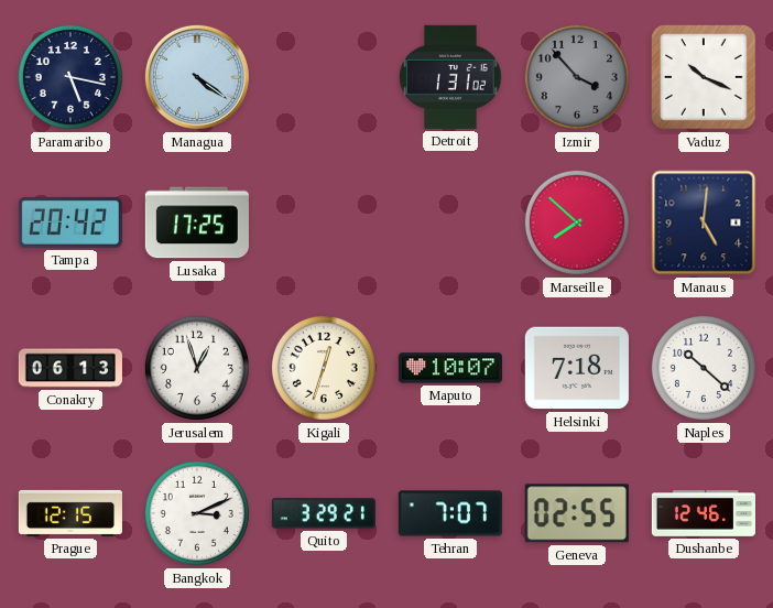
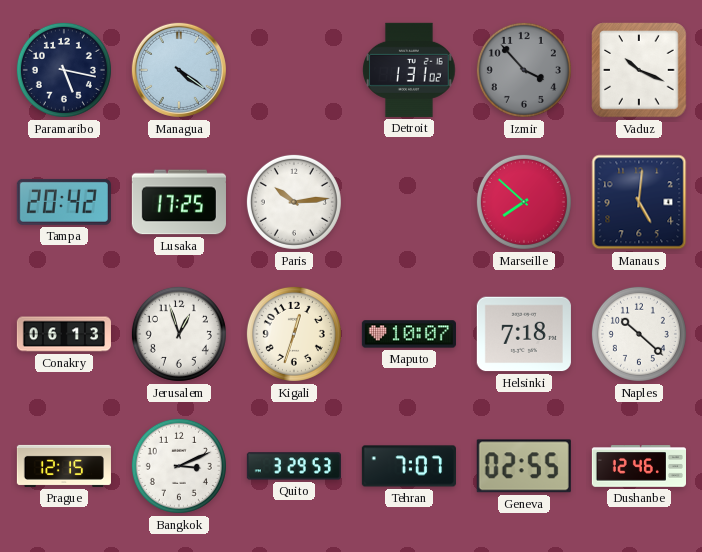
Paris: none -> 10:14
Quito: 3:29:21 -> 3:29:53
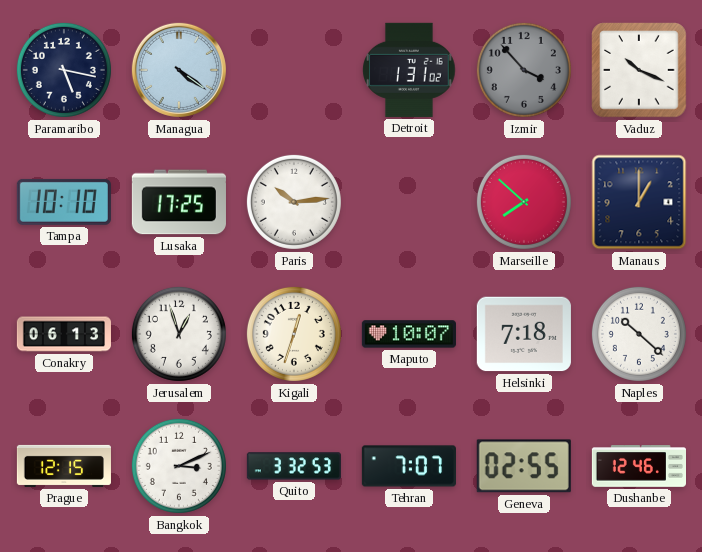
Tampa: 20:42 -> 10:10
Manaus: 5:01 -> 1:00
Quito: 3:29 -> 3:32
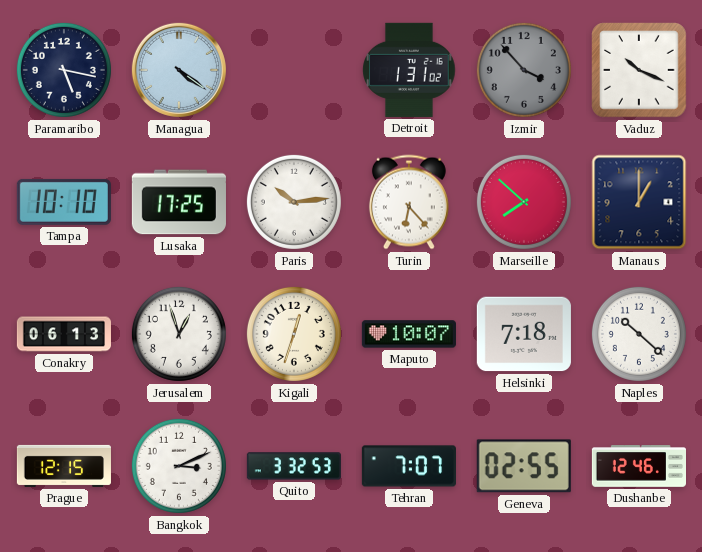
Turin: none -> 6:23
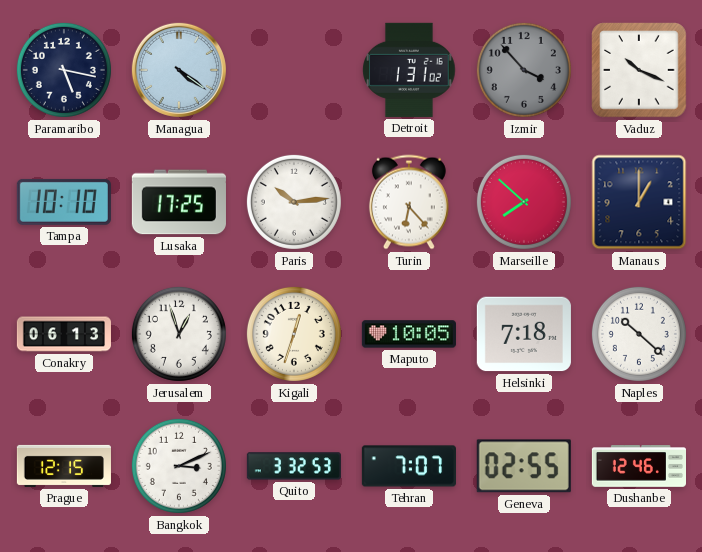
Maputo: 10:07 -> 10:05
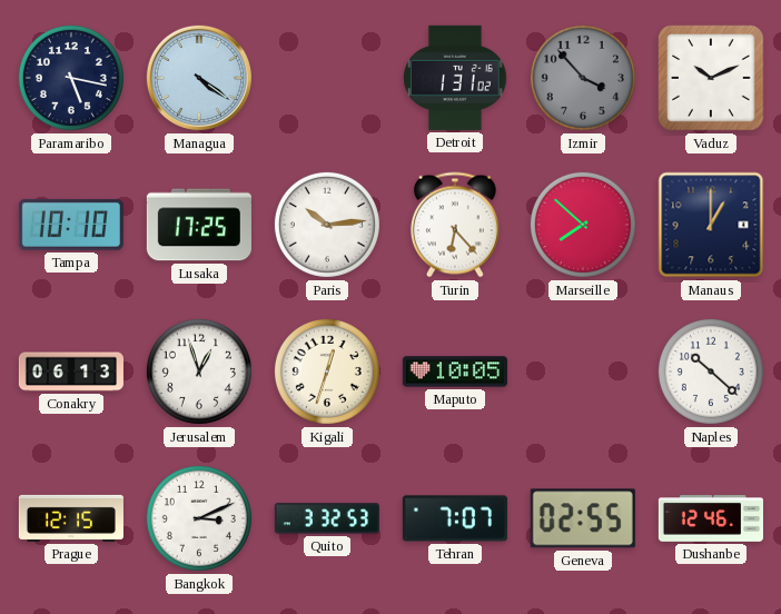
Vaduz: 10:19 -> 10:11
Helsinki: 7:18 -> none
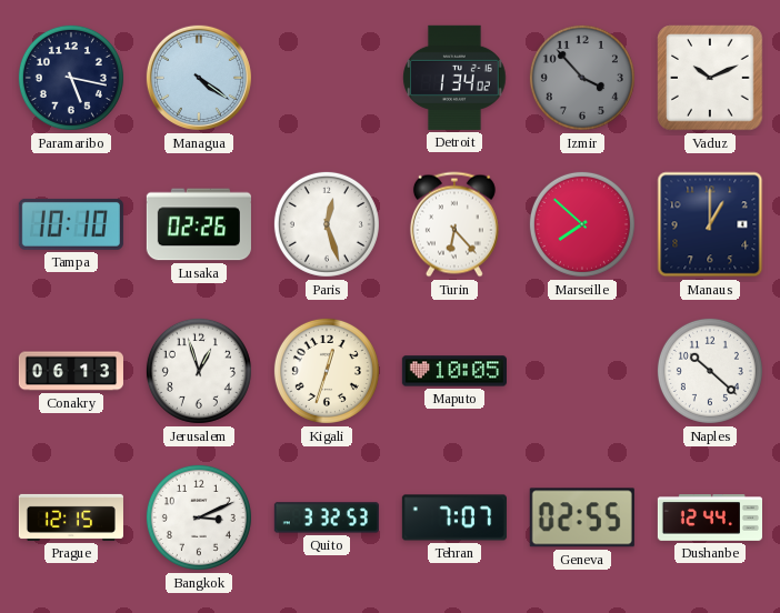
Detroit: 1:31 -> 1:34
Lusaka: 17:25 -> 02:26
Paris: 10:14 -> 12:27
Dushanbe: 12:46 -> 12:44
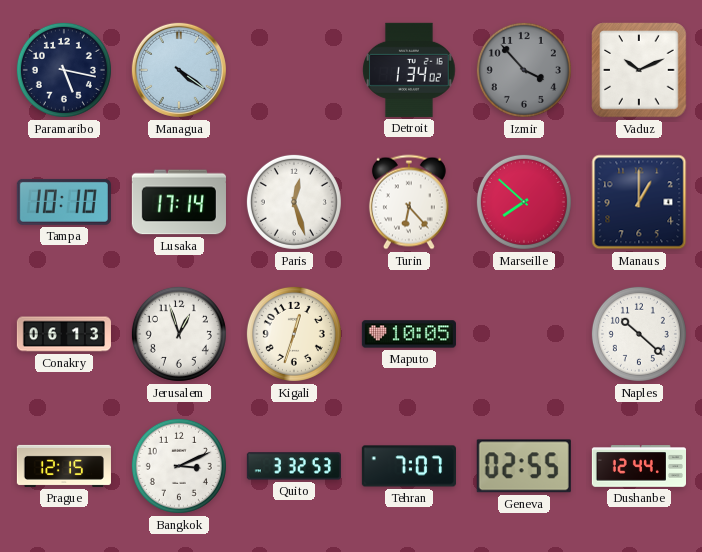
Lusaka: 02:26 -> 17:14
